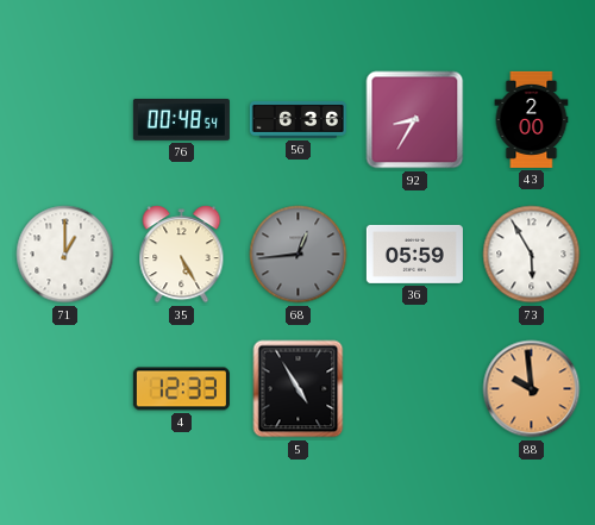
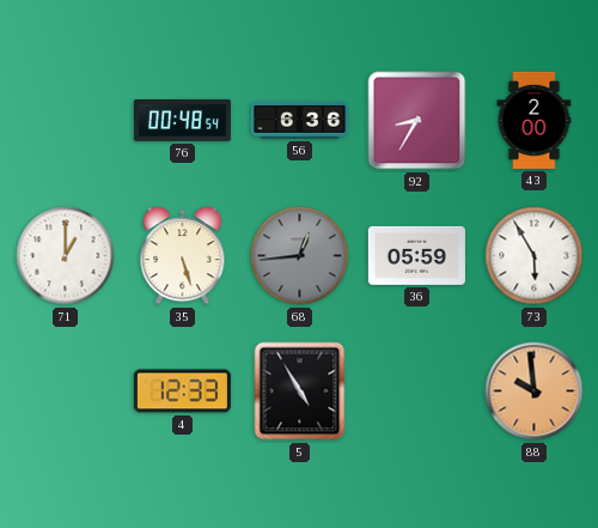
35: 5:25 -> 5:27
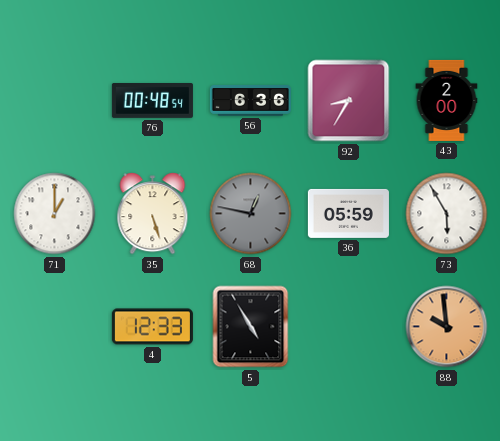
68: 12:44 -> 12:47
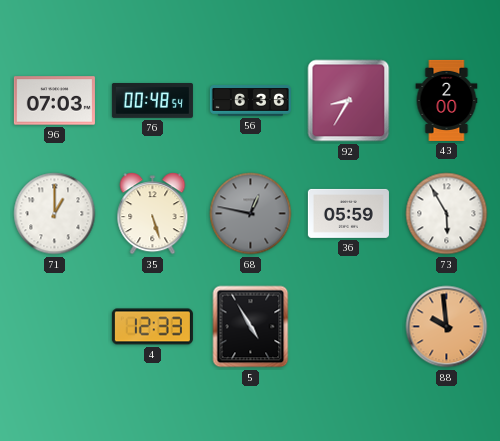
96: none -> 07:03
